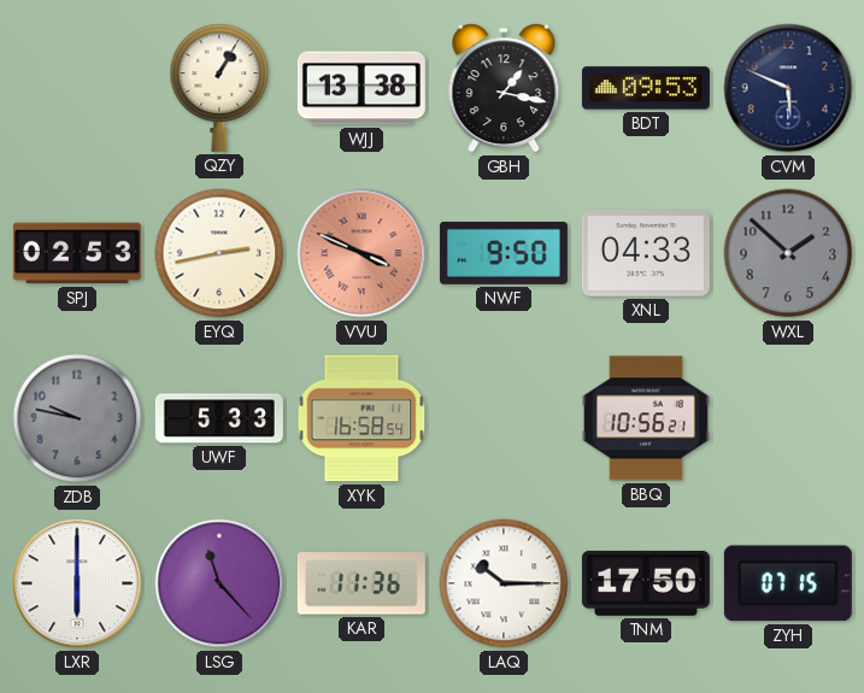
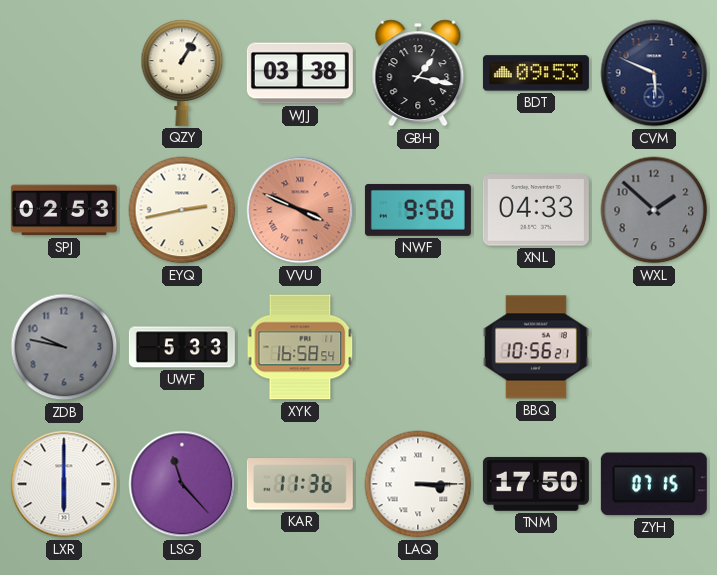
WJJ: 13:38 -> 03:38
LAQ: 10:15 -> 3:15
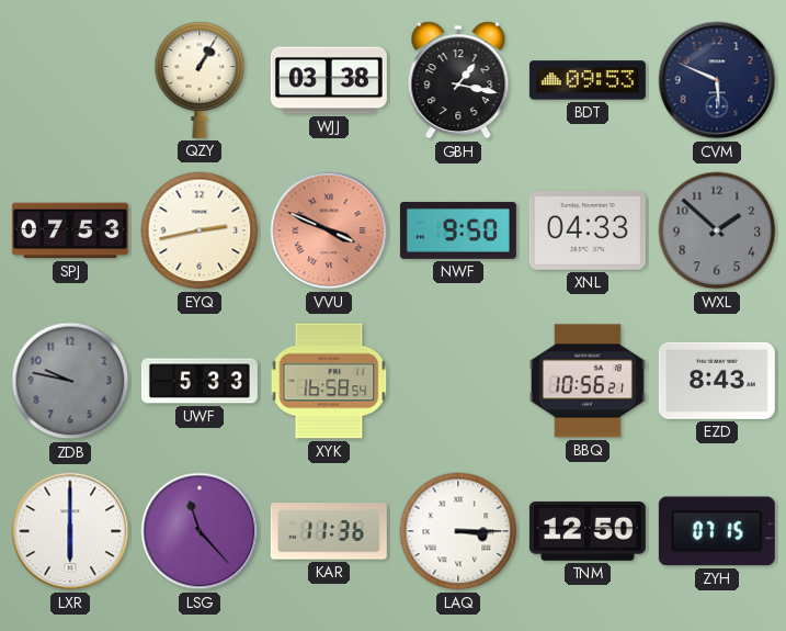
SPJ: 02:53 -> 07:53
EZD: none -> 8:43
TNM: 17:50 -> 12:50
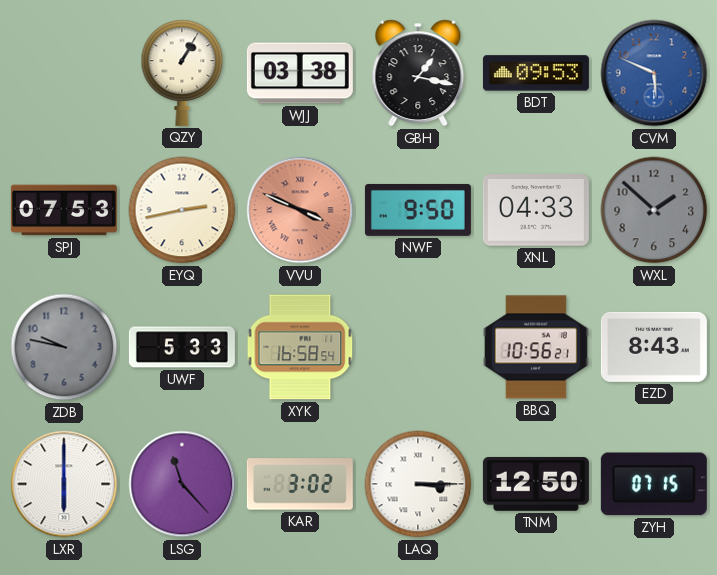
CVM dial: navy -> blue
KAR: 11:36 -> 3:02
